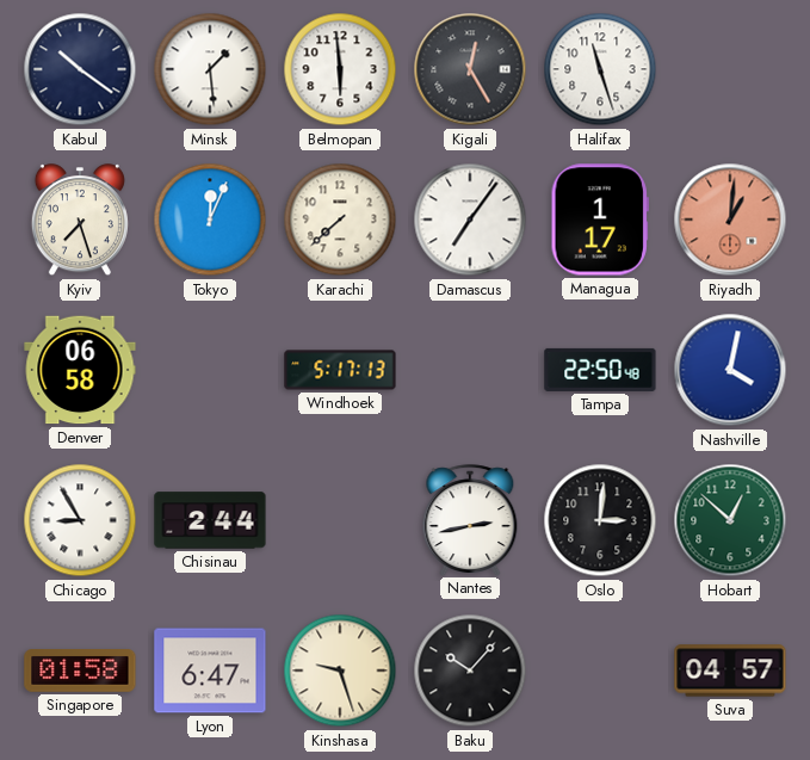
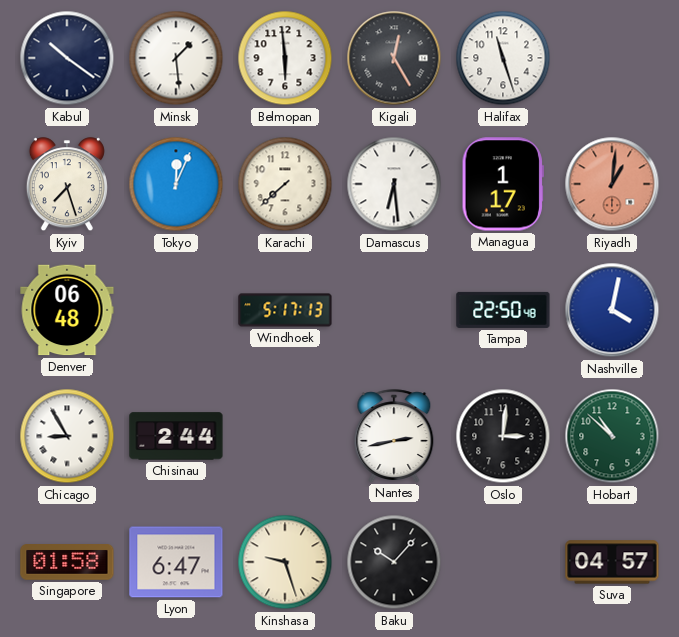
Damascus: 7:06 -> 6:29
Denver: 06:58 -> 06:48
Hobart: 12:52 -> 10:52
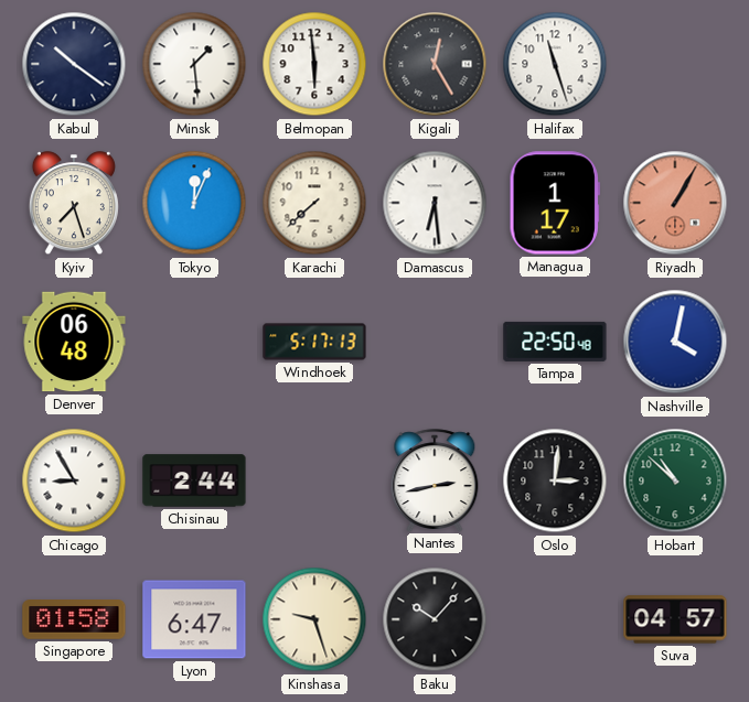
Riyadh: 1:01 -> 1:05
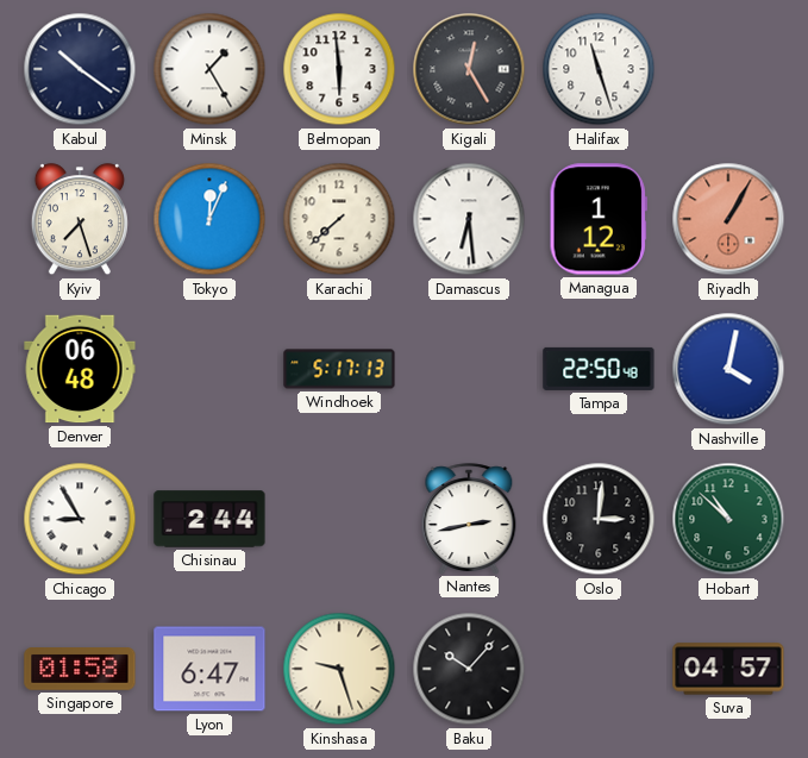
Minsk: 1:29 -> 1:25
Managua: 1:17 -> 1:12
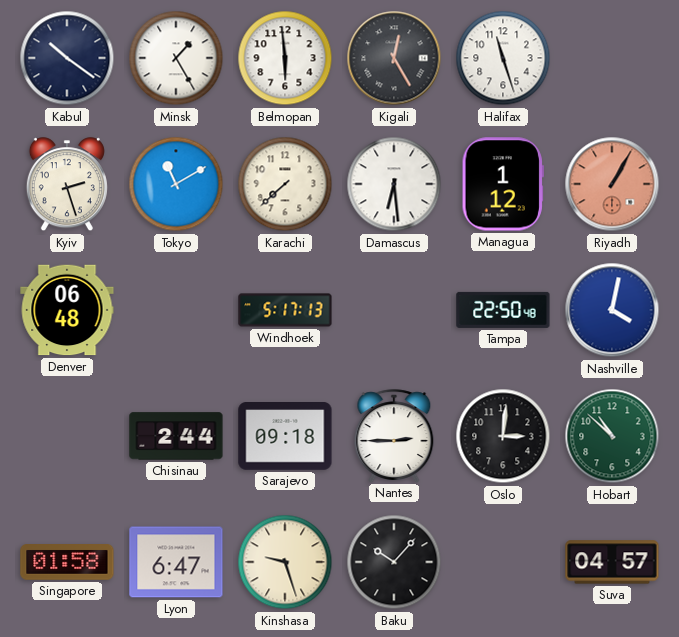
Kyiv: 7:27 -> 2:27
Tokyo: 12:04 -> 11:10
Chicago: 8:55 -> none
Sarajevo: none -> 09:18
Nantes: 2:43 -> 2:45
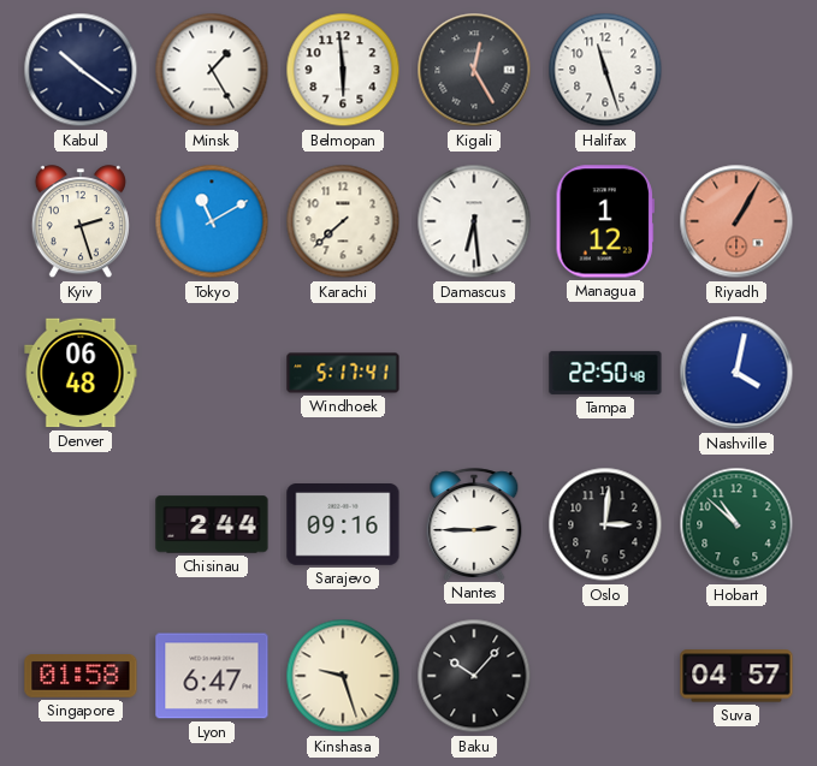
Windhoek: 5:17:13 -> 5:17:41
Sarajevo: 09:18 -> 09:16
